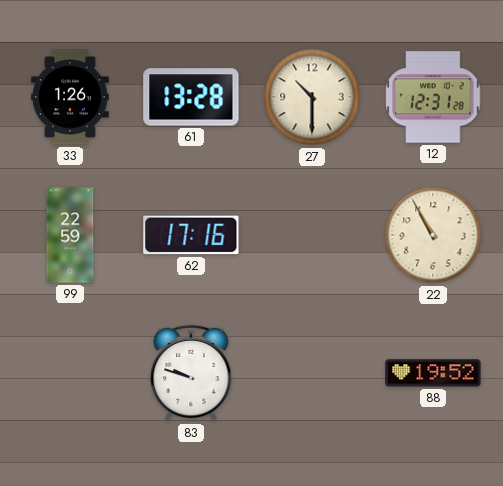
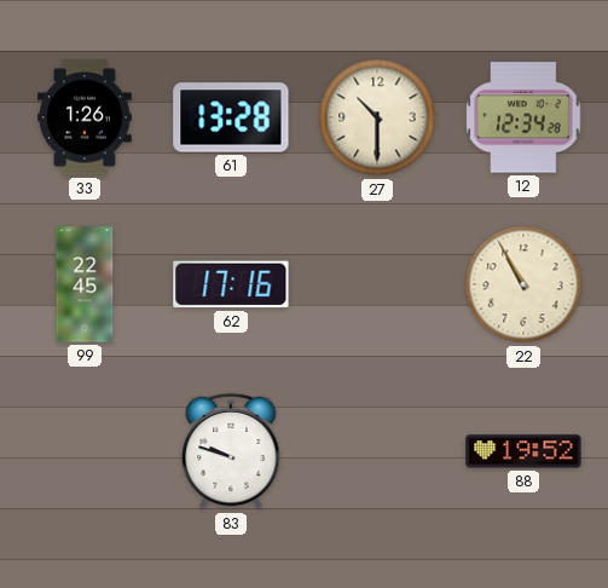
12: 12:31 -> 12:34
99: 22:59 -> 22:45
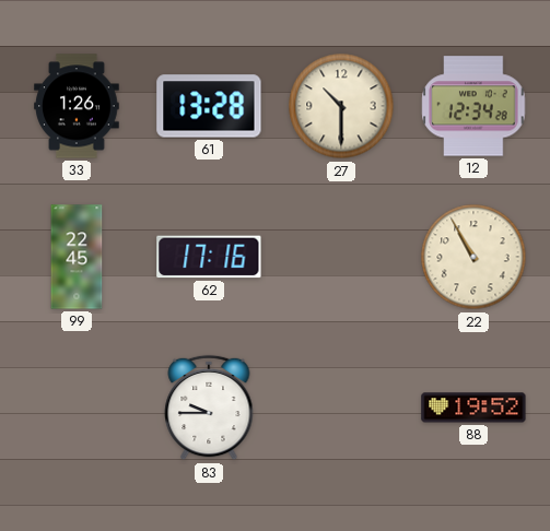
83: 9:48 -> 9:45
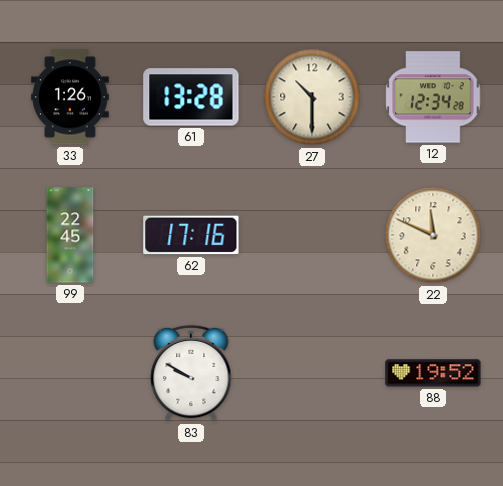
22: 10:55 -> 11:49
83: 9:45 -> 9:50
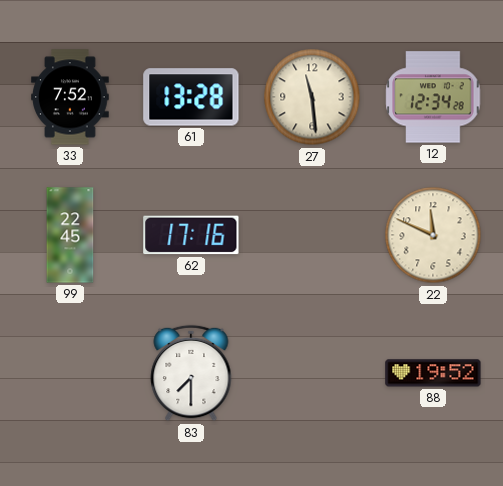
33: 1:26 -> 7:52
27: 10:30 -> 11:29
83: 9:50 -> 7:30
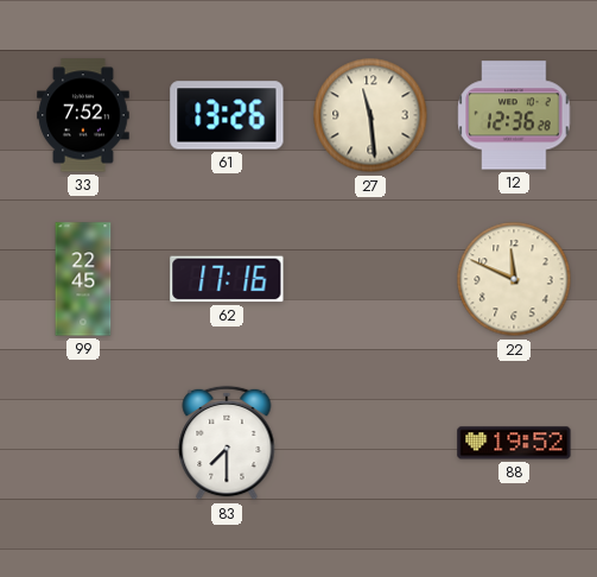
61: 13:28 -> 13:26
12: 12:34 -> 12:36
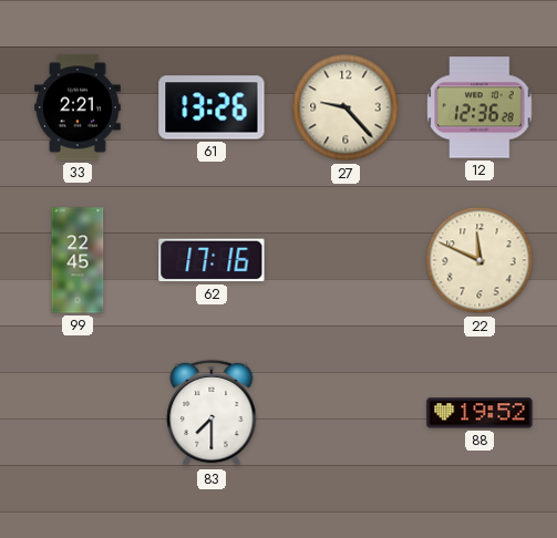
33: 7:52 -> 2:21
27: 11:29 -> 9:23
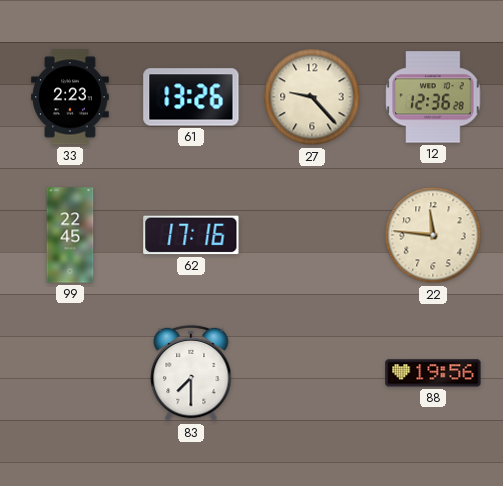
33: 2:21 -> 2:23
22: 11:49 -> 11:46
88: 19:52 -> 19:56
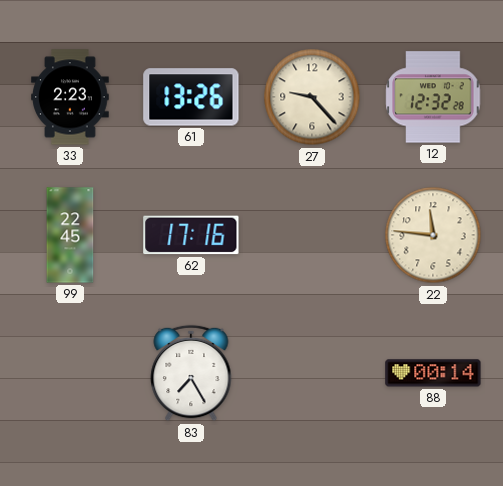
12: 12:36 -> 12:32
83: 7:30 -> 7:25
88: 19:56 -> 00:14
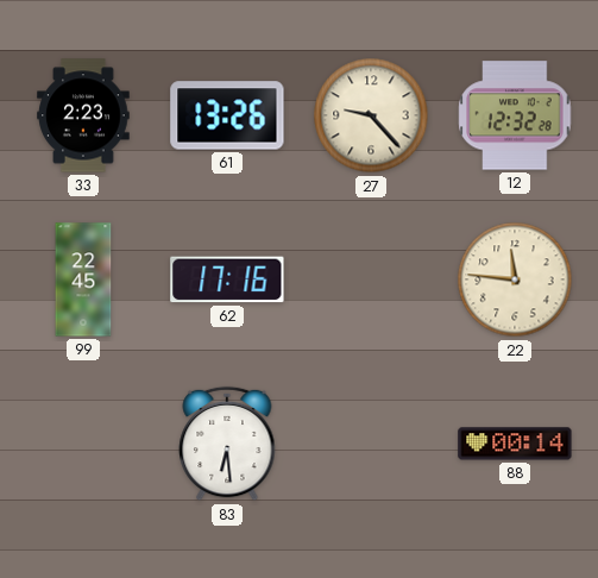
83: 7:25 -> 6:29
